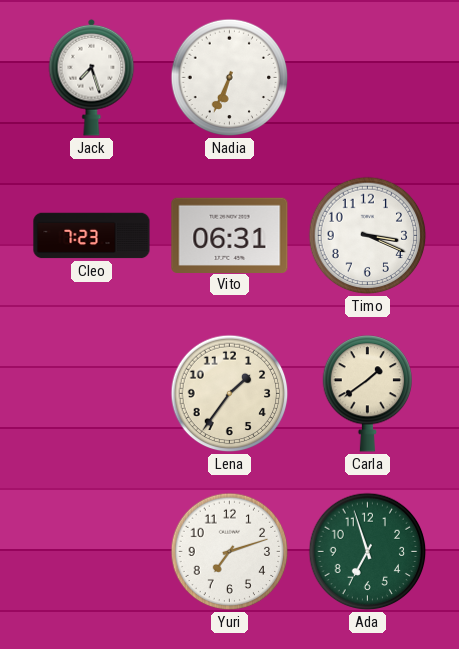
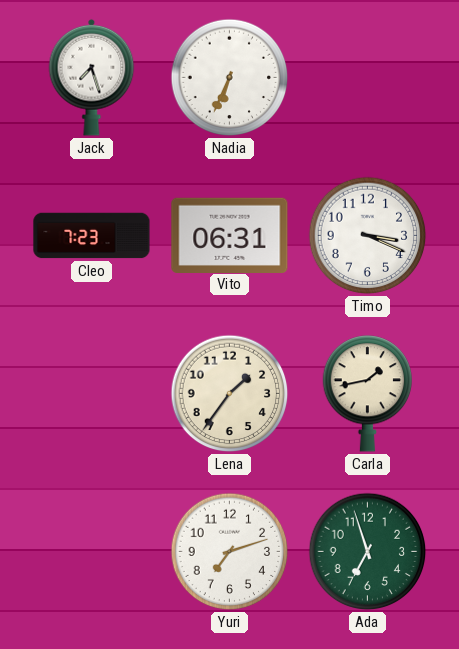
Carla: 1:39 -> 1:43
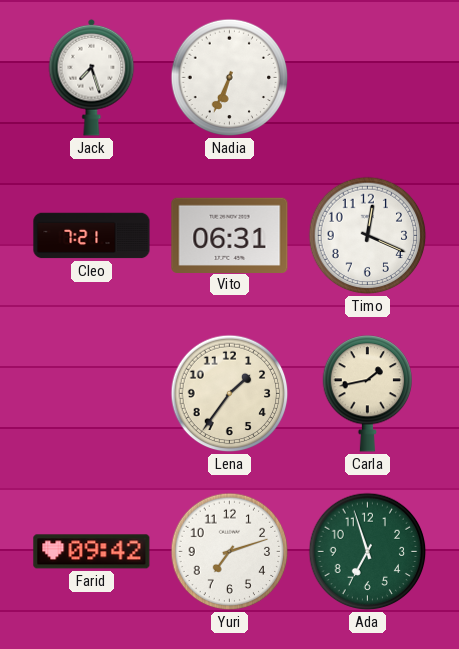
Cleo: 7:23 -> 7:21
Timo: 3:19 -> 12:19
Farid: none -> 09:42
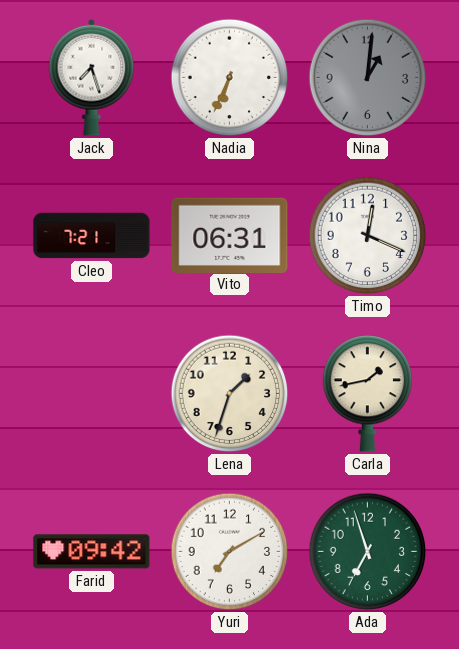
Nina: none -> 1:01
Lena: 1:36 -> 1:33
Yuri: 7:12 -> 7:10
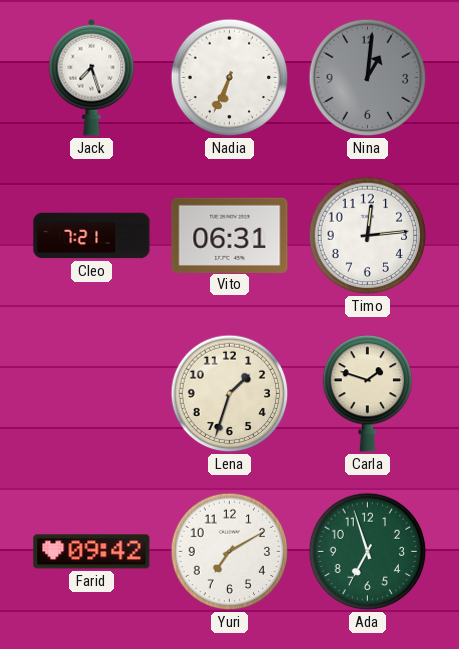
Timo: 12:19 -> 12:14
Carla: 1:43 -> 1:48
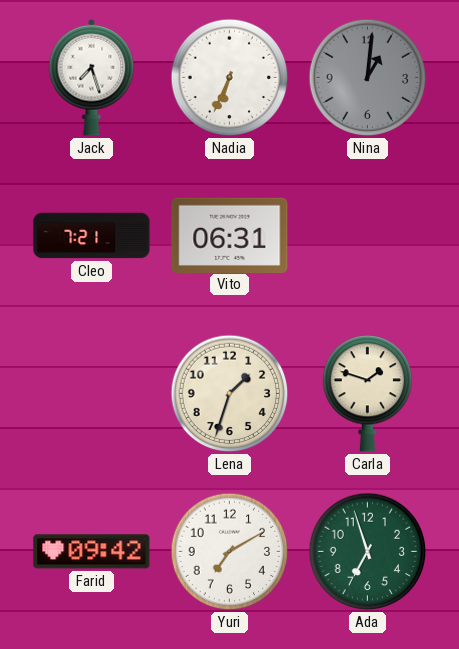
Timo: 12:14 -> none
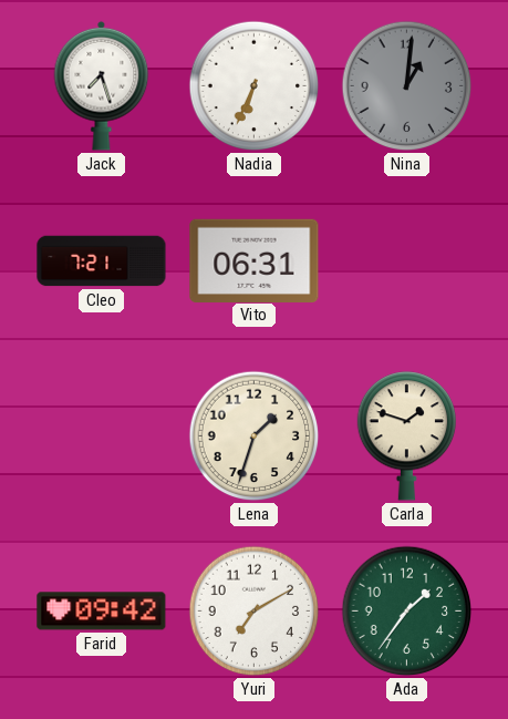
Ada: 6:57 -> 1:36
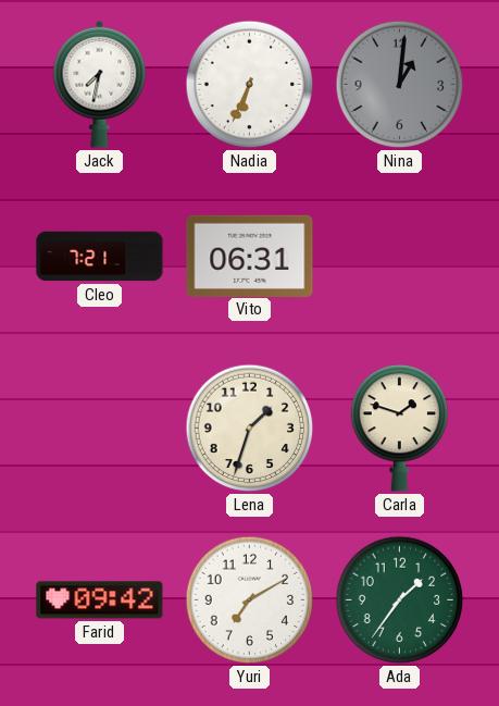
Jack: 7:27 -> 7:32
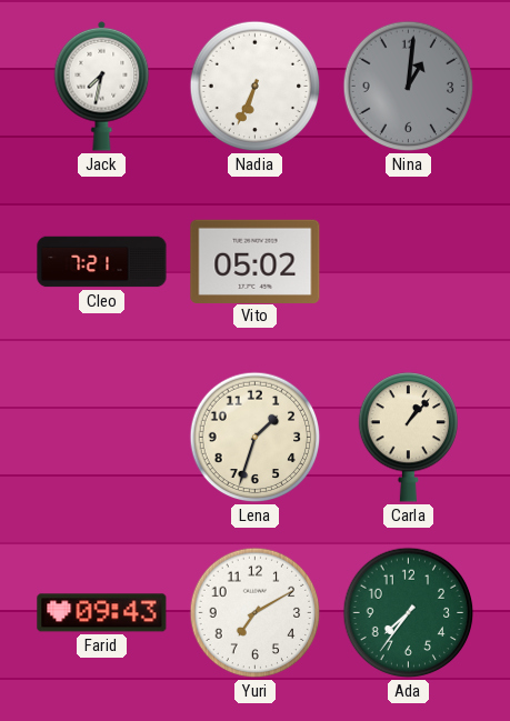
Vito: 06:31 -> 05:02
Carla: 1:48 -> 1:07
Farid: 09:42 -> 09:43
Ada: 1:36 -> 7:36
